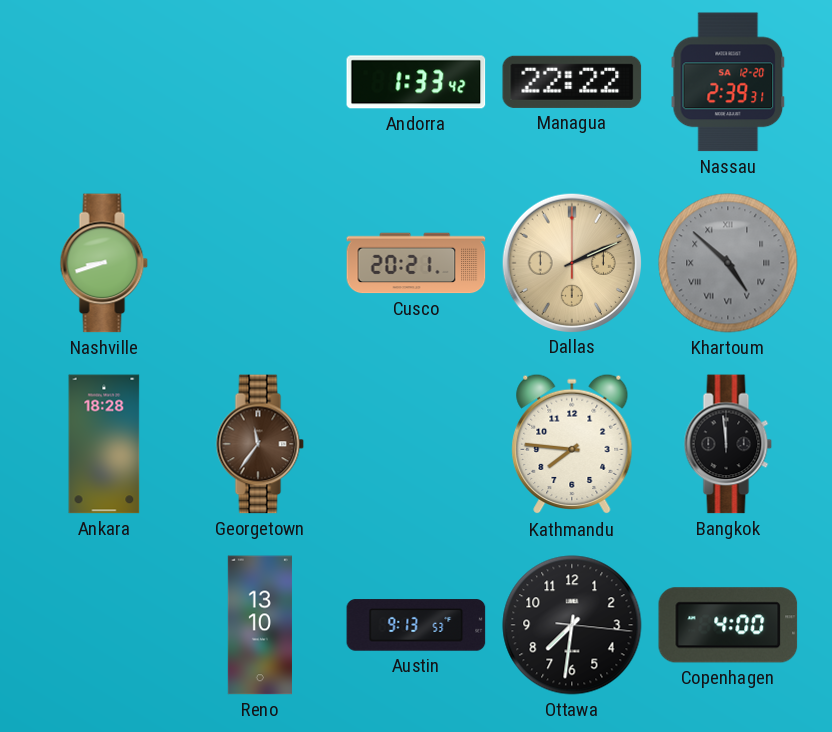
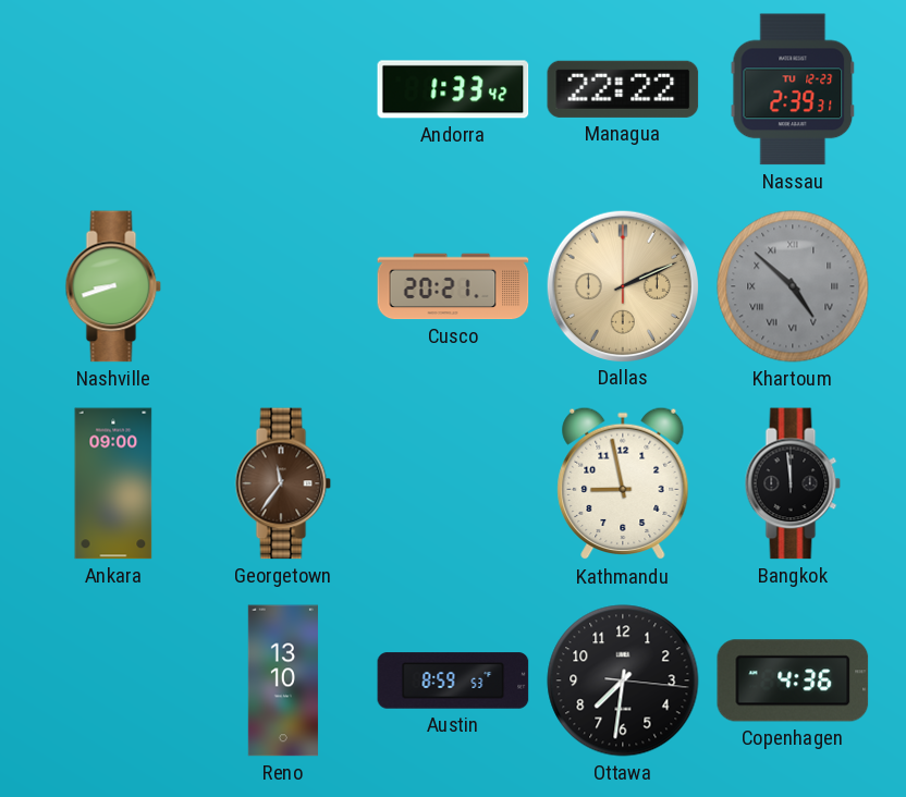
Nassau date: SA 12-20 -> TU 12-23
Ankara: 18:28 -> 09:00
Kathmandu: 7:46 -> 8:58
Austin: 9:13 -> 8:59
Copenhagen: 4:00 -> 4:36
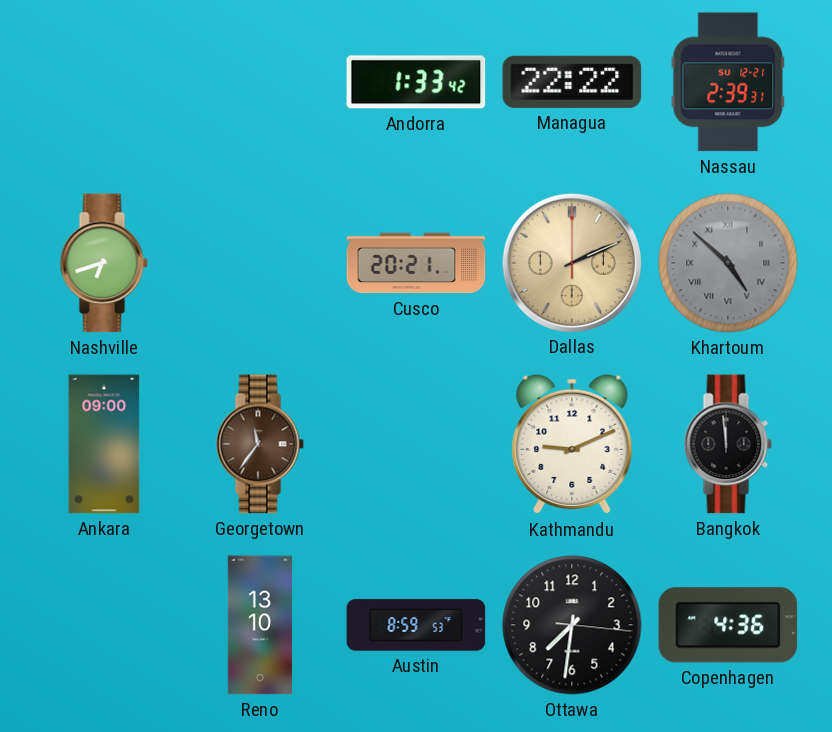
Nassau date: TU 12-23 -> SU 12-21
Nashville: 8:42 -> 6:42
Kathmandu: 8:58 -> 9:11
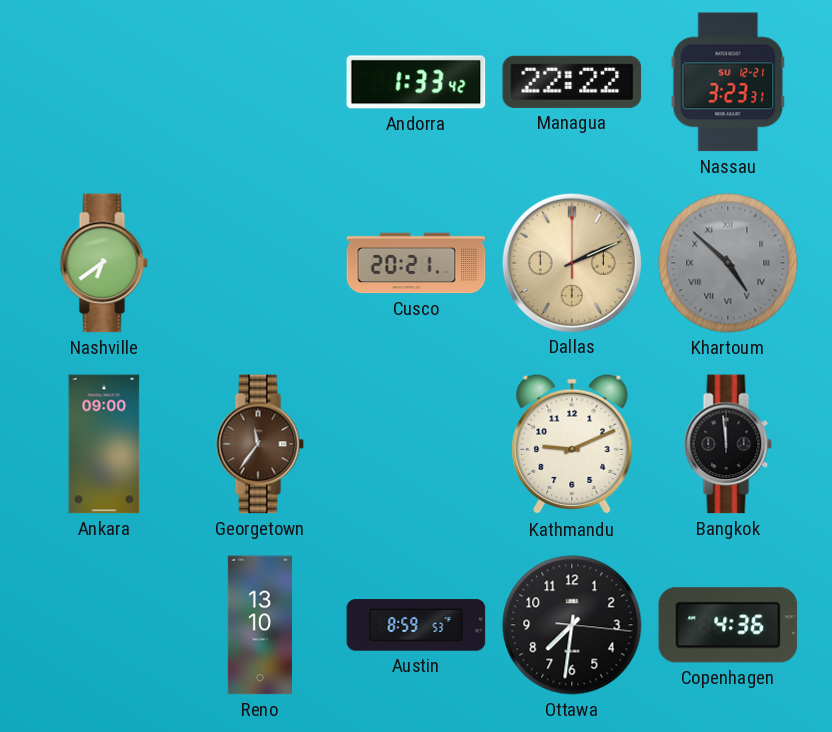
Nassau: 2:39 -> 3:23
Nashville: 6:42 -> 6:39
